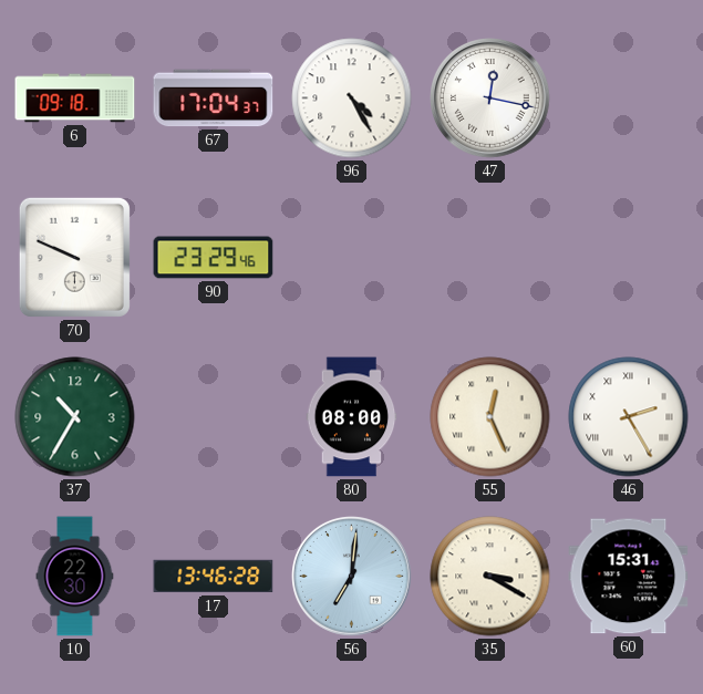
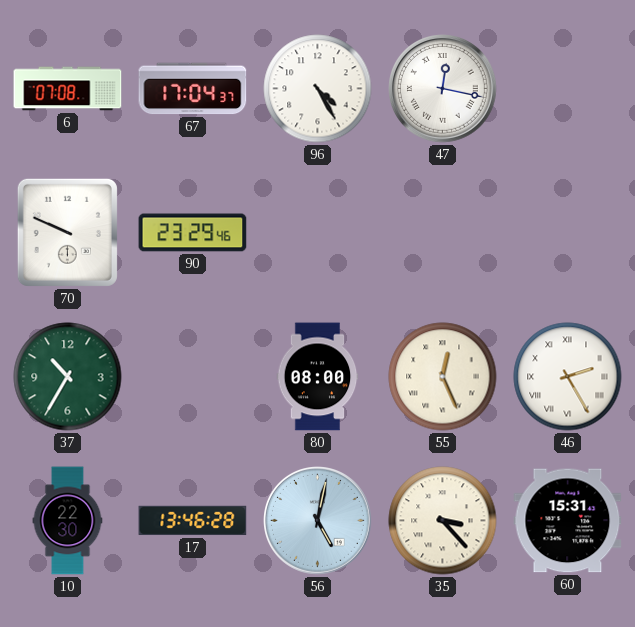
6: 09:18 -> 07:08
56: 7:01 -> 5:02
35: 3:20 -> 3:23
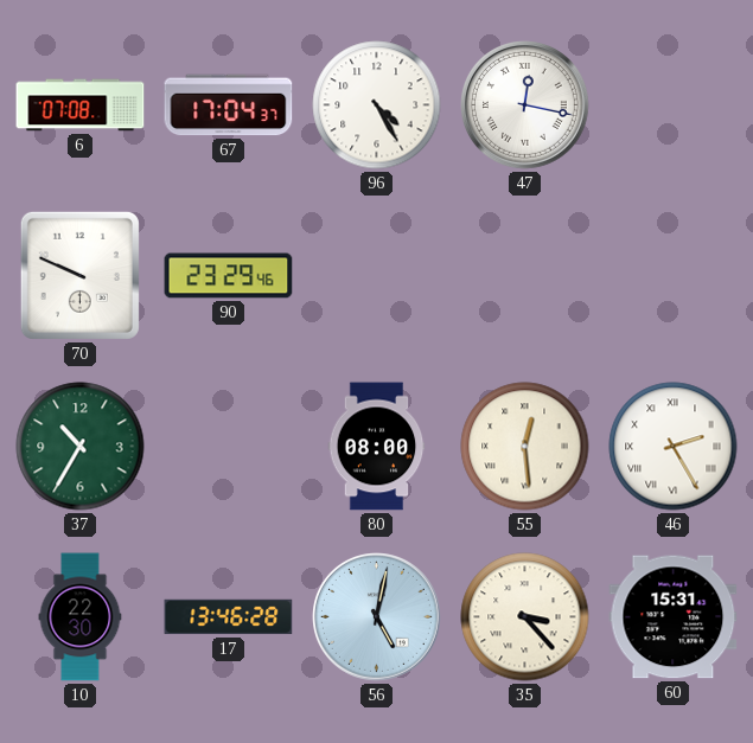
55: 12:26 -> 12:29
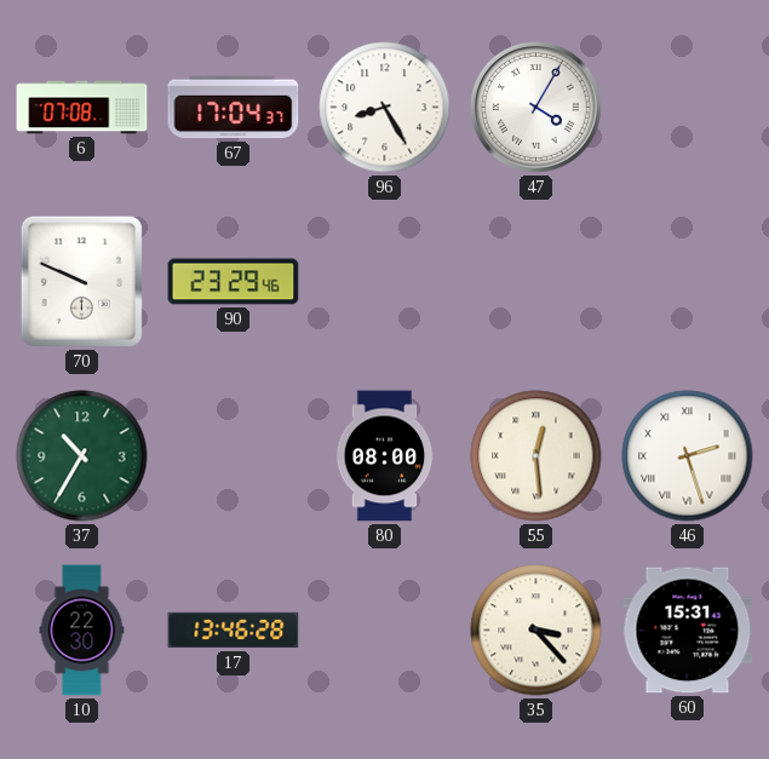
96: 4:25 -> 8:25
47: 12:17 -> 4:05
46: 2:25 -> 2:27
56: 5:02 -> none
